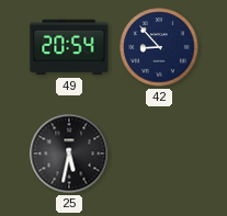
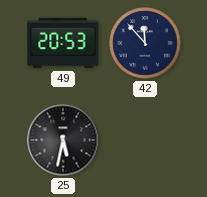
49: 20:54 -> 20:53
42: 8:53 -> 11:53
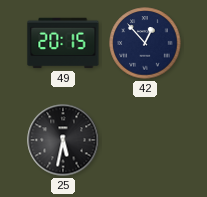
49: 20:53 -> 20:15
42: 11:53 -> 12:53
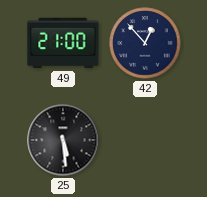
49: 20:15 -> 21:00
25: 5:32 -> 5:29
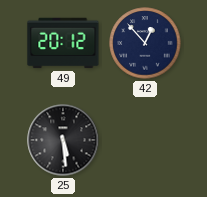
49: 21:00 -> 20:12
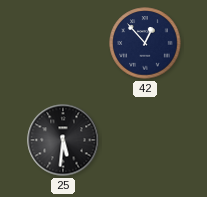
49: 20:12 -> none
25: 5:29 -> 5:31
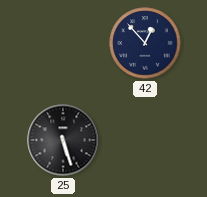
25: 5:31 -> 5:27
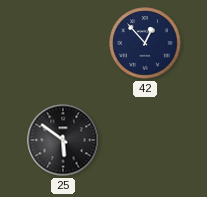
25: 5:27 -> 5:51
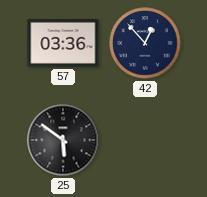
57: none -> 03:36
